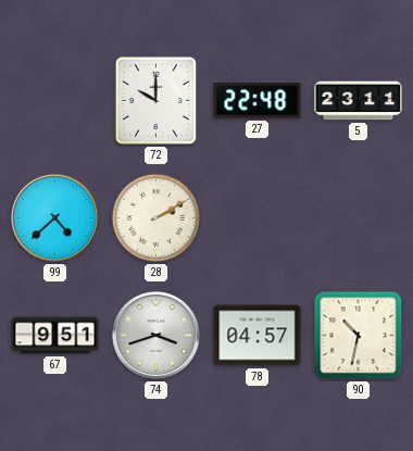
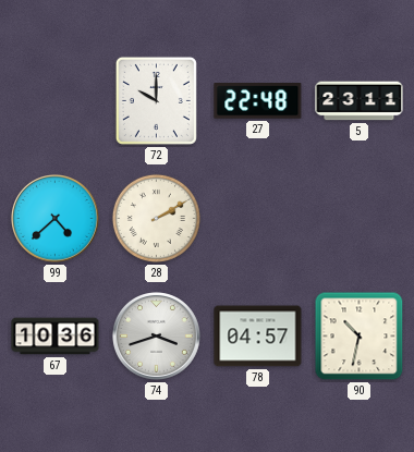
67: 9:51 -> 10:36
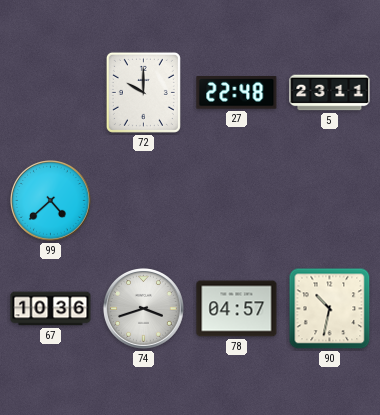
28: 2:10 -> none
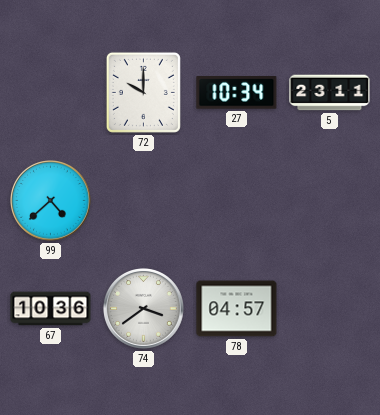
27: 22:48 -> 10:34
74: 3:42 -> 3:39
90: 10:32 -> none
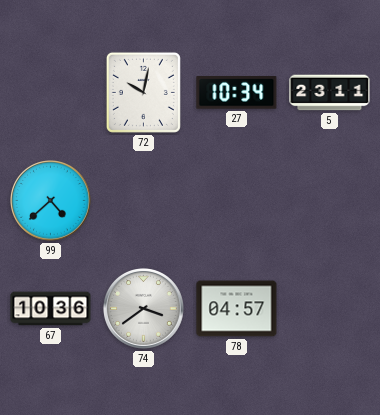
72: 10:00 -> 10:02
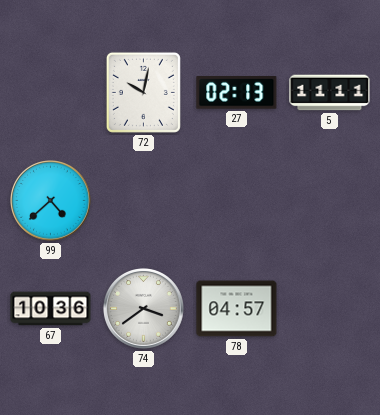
27: 10:34 -> 02:13
5: 23:11 -> 11:11
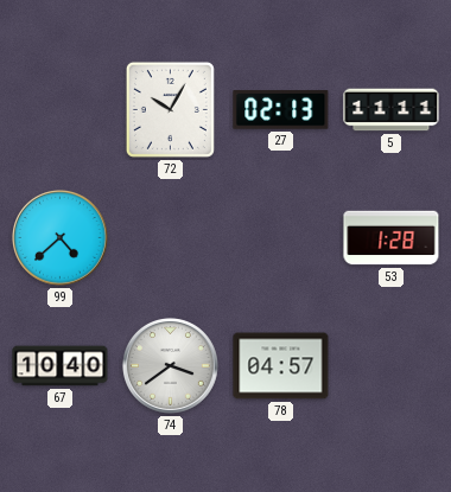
72: 10:02 -> 10:05
53: none -> 1:28
67: 10:36 -> 10:40
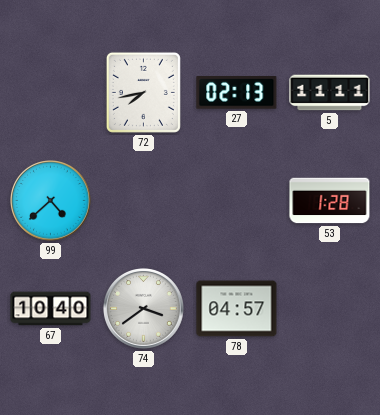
72: 10:05 -> 7:43
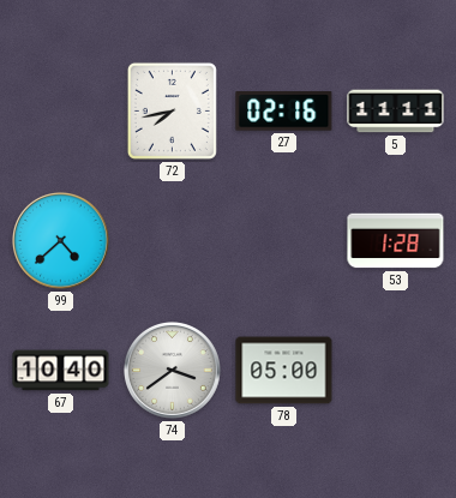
27: 02:13 -> 02:16
78: 04:57 -> 05:00
